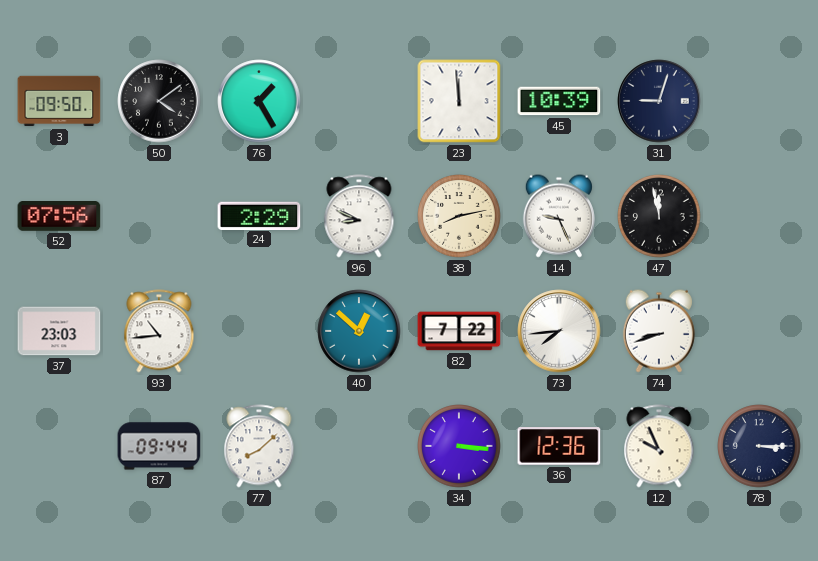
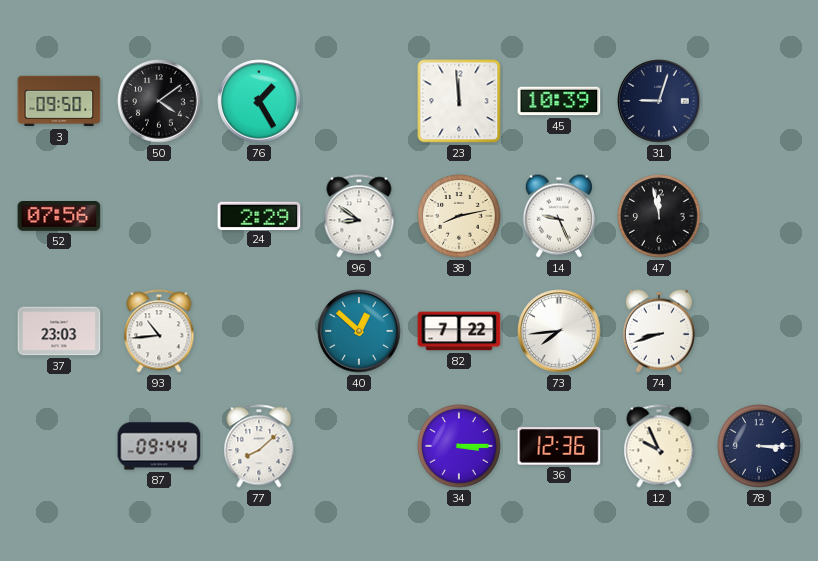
96: 8:49 -> 8:51
34: 3:16 -> 3:15
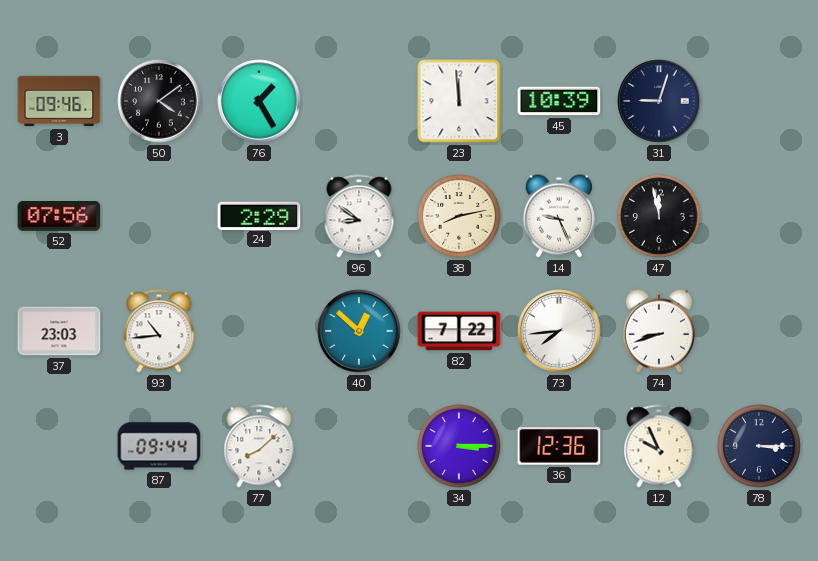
3: 09:50 -> 09:46
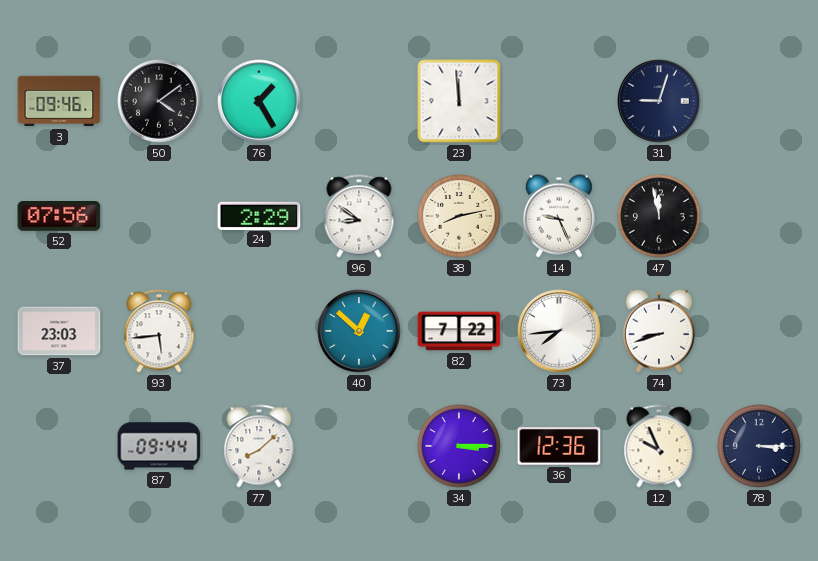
45: 10:39 -> none
93: 10:44 -> 5:44
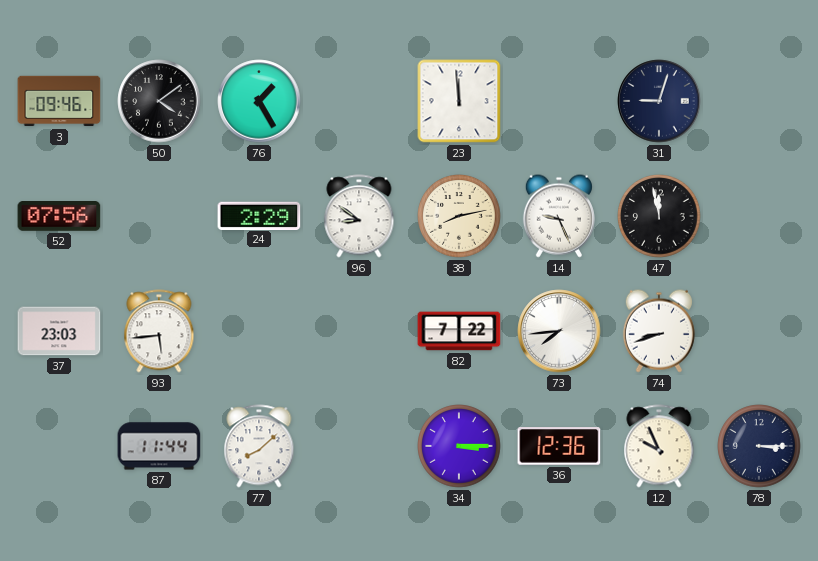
40: 12:52 -> none
87: 09:44 -> 11:44
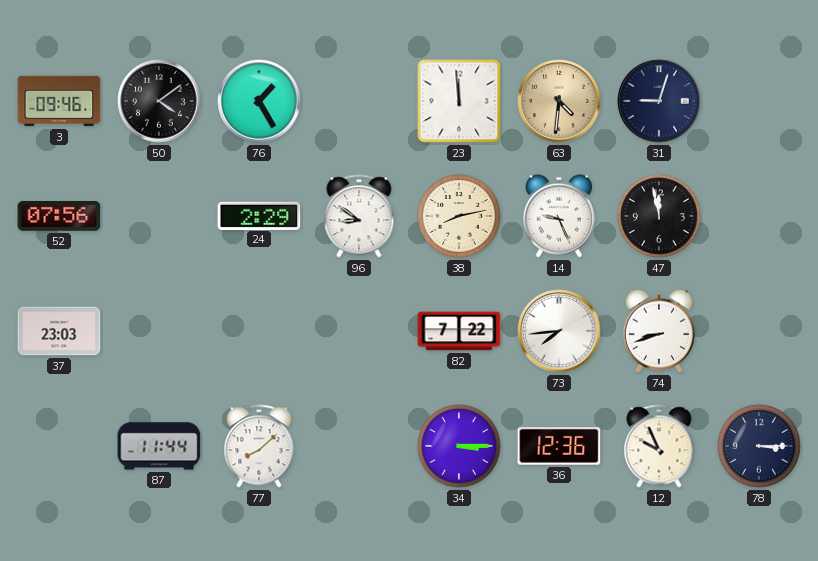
63: none -> 4:31
93: 5:44 -> none
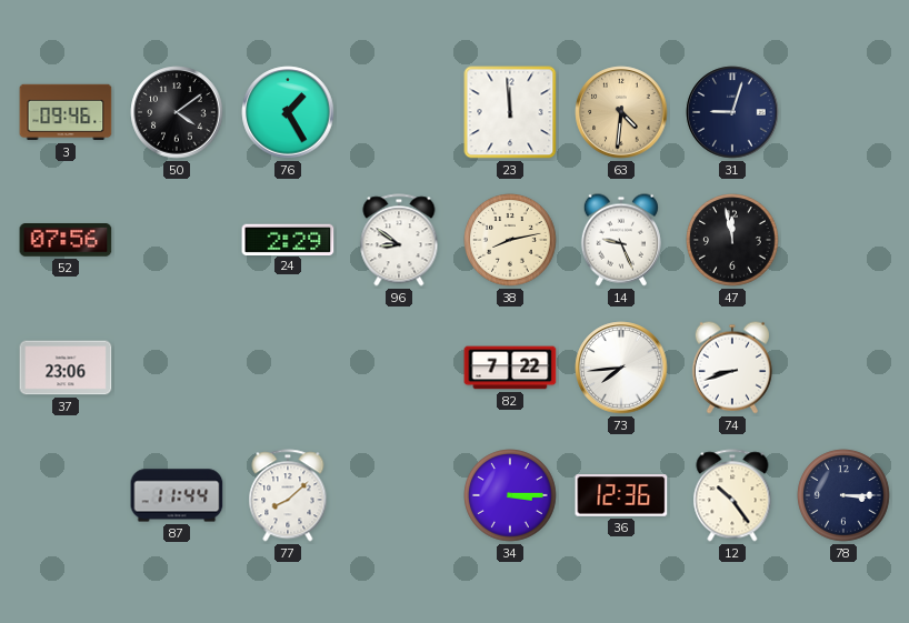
37: 23:03 -> 23:06
12: 9:56 -> 10:24
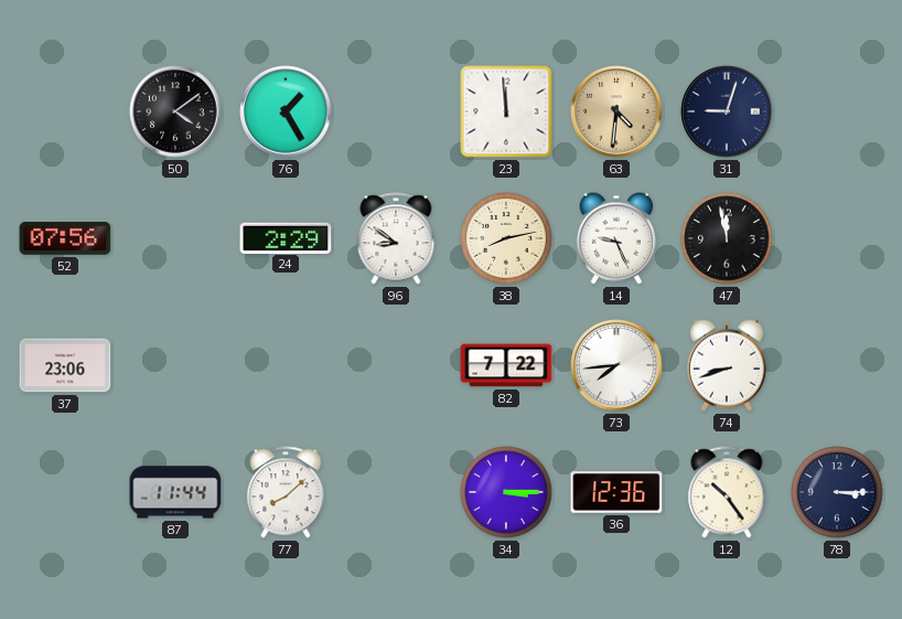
3: 09:46 -> none
